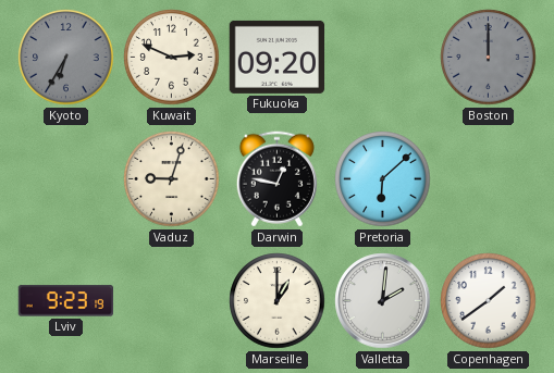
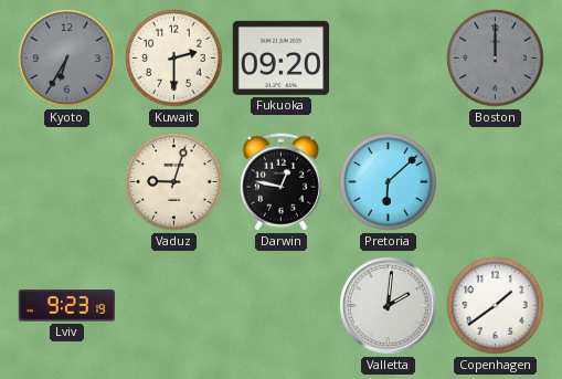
Kuwait: 2:49 -> 2:30
Marseille: 1:00 -> none
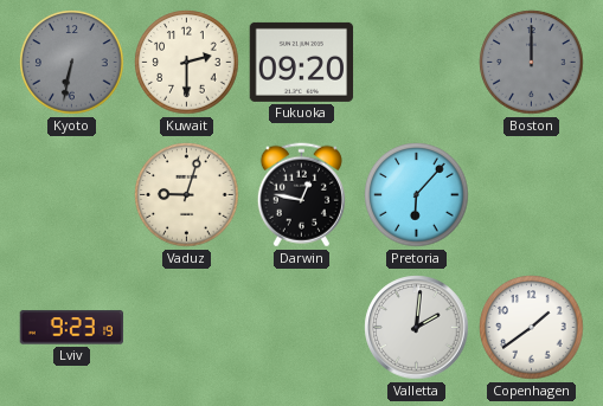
Kyoto: 6:35 -> 6:32
Pretoria: 6:08 -> 6:07
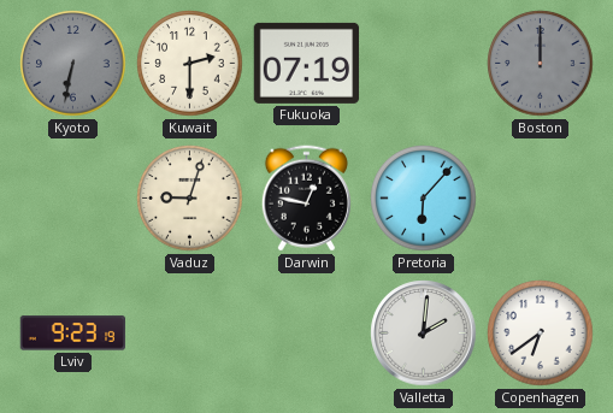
Fukuoka: 09:20 -> 07:19
Copenhagen: 1:39 -> 6:39
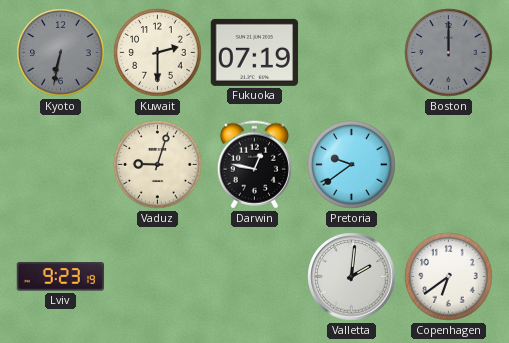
Pretoria: 6:07 -> 9:39
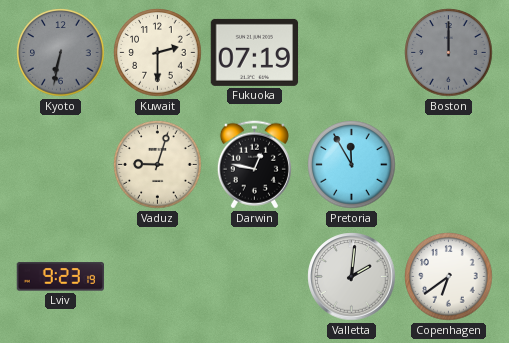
Pretoria: 9:39 -> 11:55
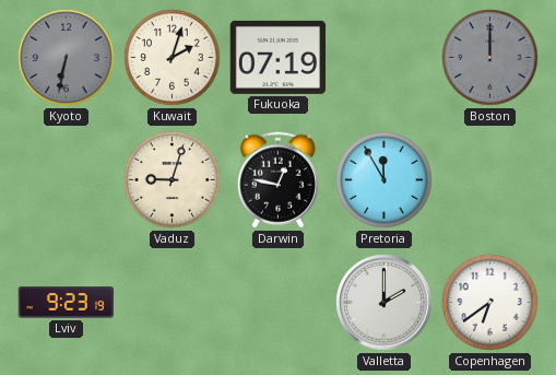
Kuwait: 2:30 -> 2:03
Valletta: 2:01 -> 2:00
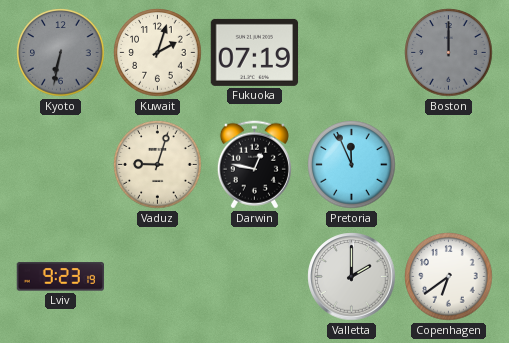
Pretoria: 11:55 -> 11:56
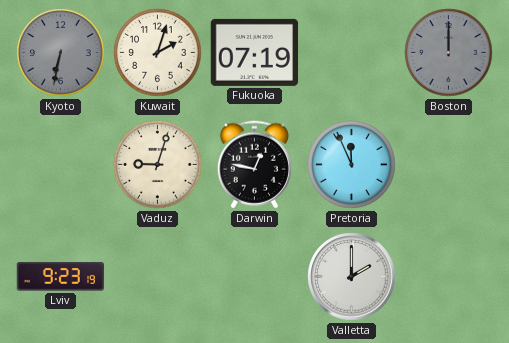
Copenhagen: 6:39 -> none
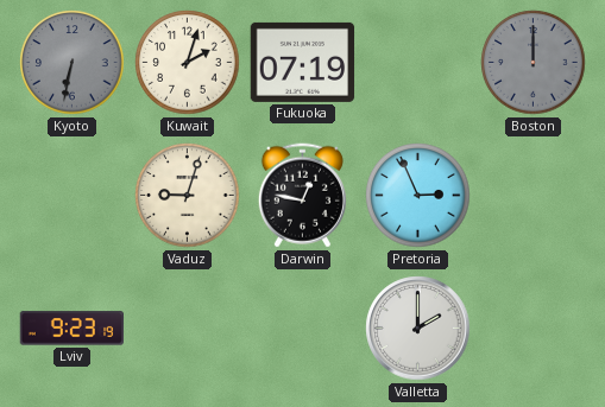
Pretoria: 11:56 -> 2:56
